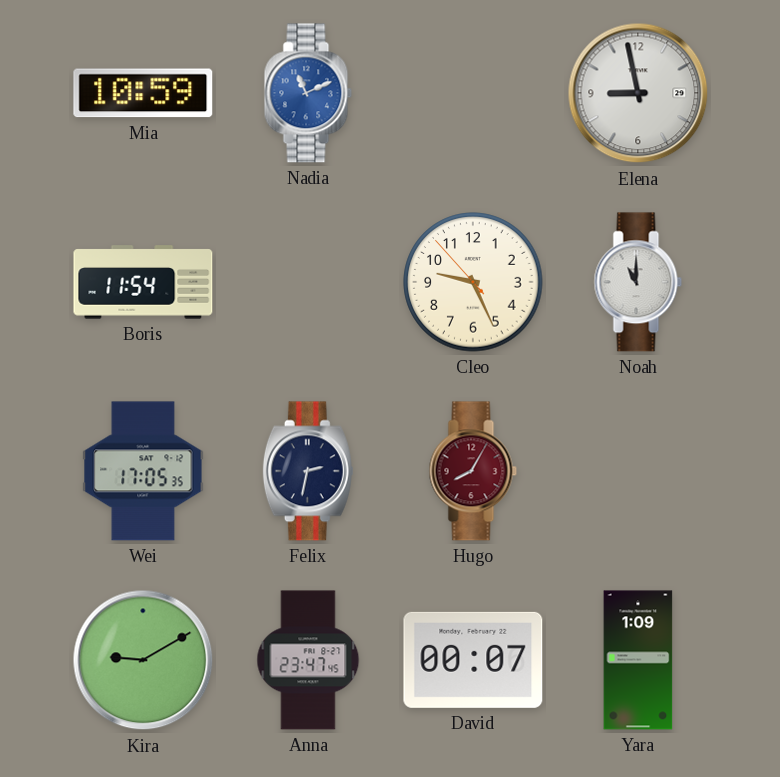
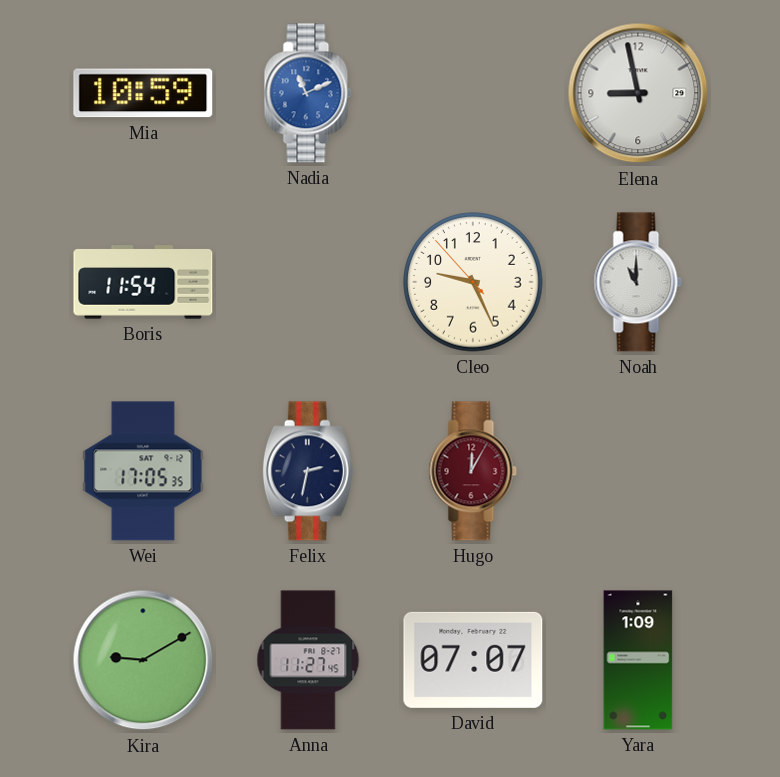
Hugo: 8:05 -> 12:05
Anna: 23:47 -> 11:27
David: 00:07 -> 07:07
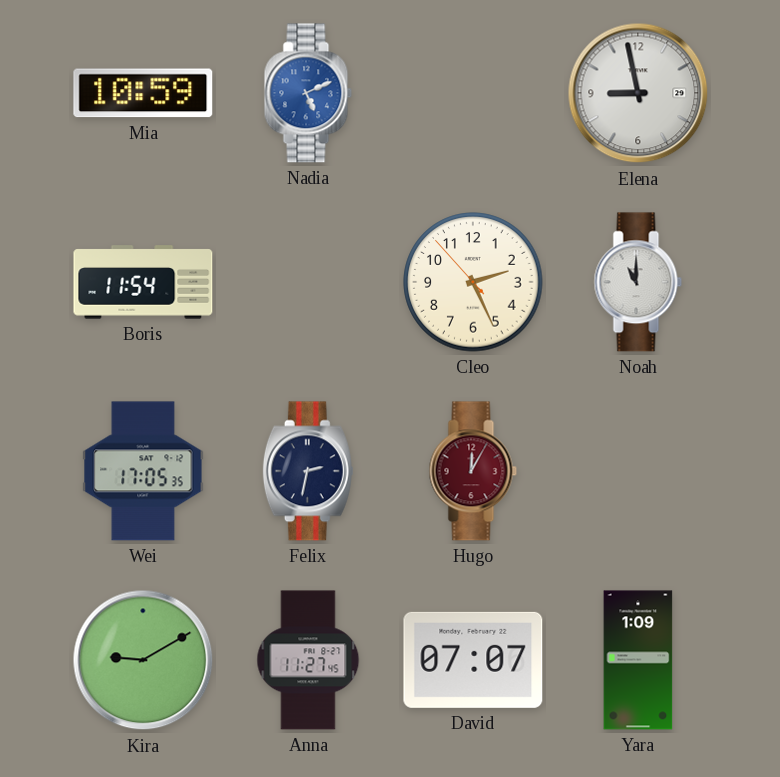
Nadia: 11:11 -> 5:11
Cleo: 9:25 -> 2:25
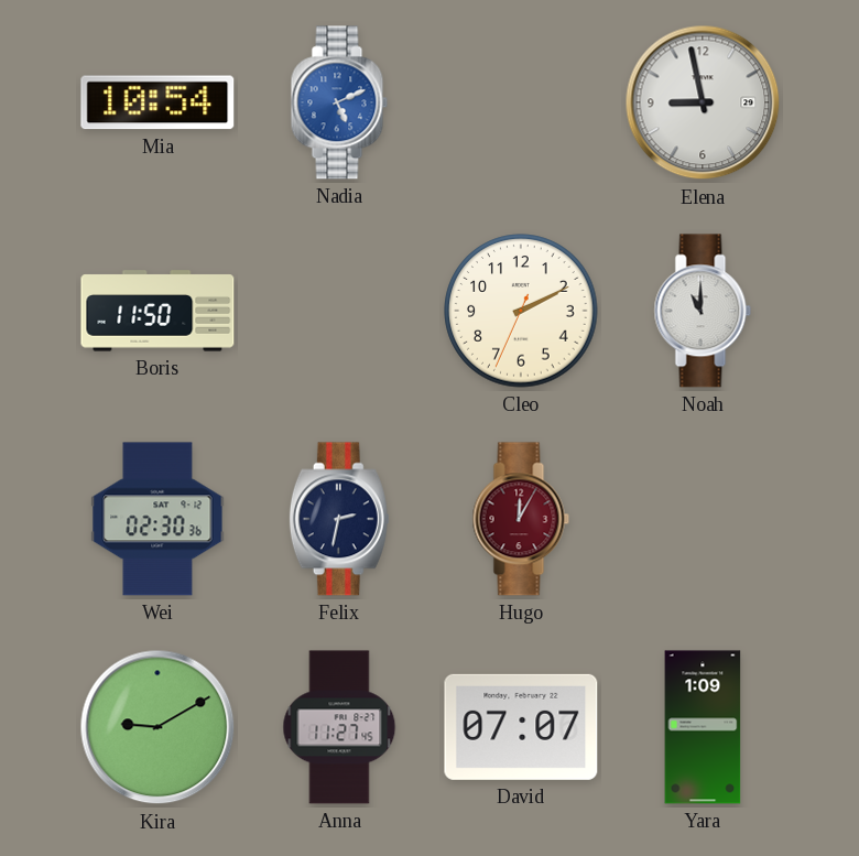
Mia: 10:59 -> 10:54
Boris: 11:54 -> 11:50
Cleo: 2:25 -> 2:10
Wei: 17:05 -> 02:30
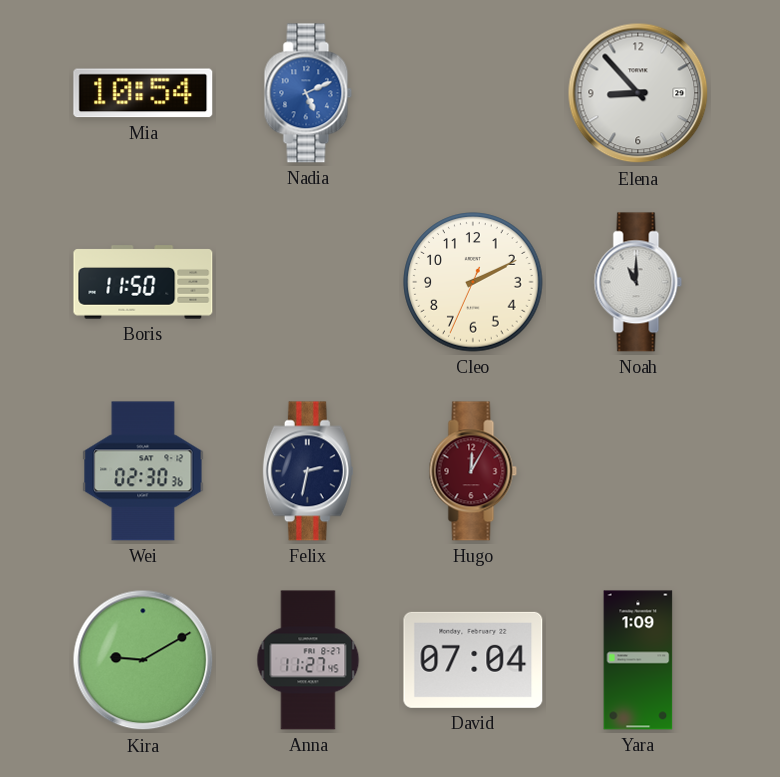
Elena: 8:58 -> 8:53
David: 07:07 -> 07:04
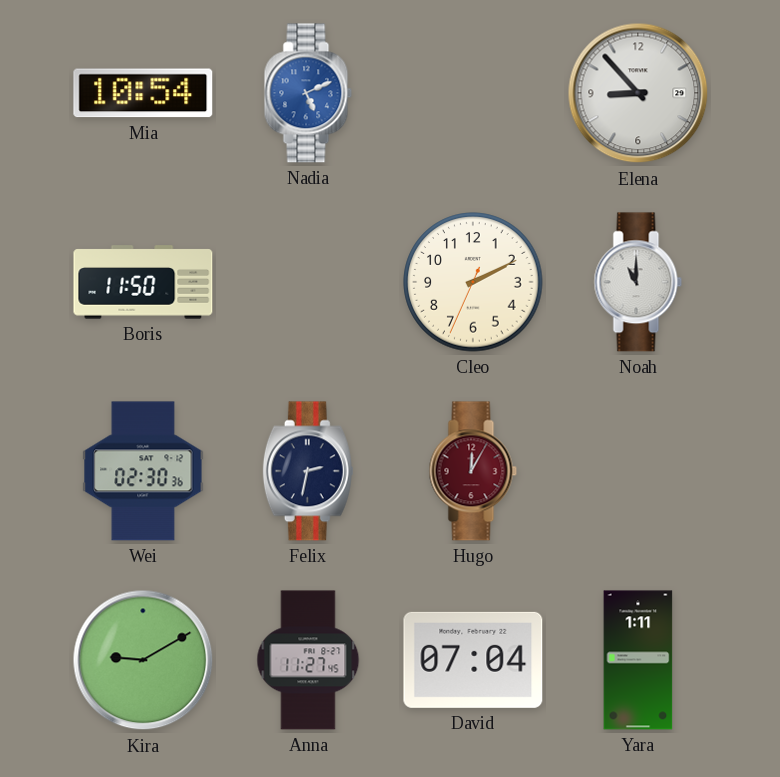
Yara: 1:09 -> 1:11
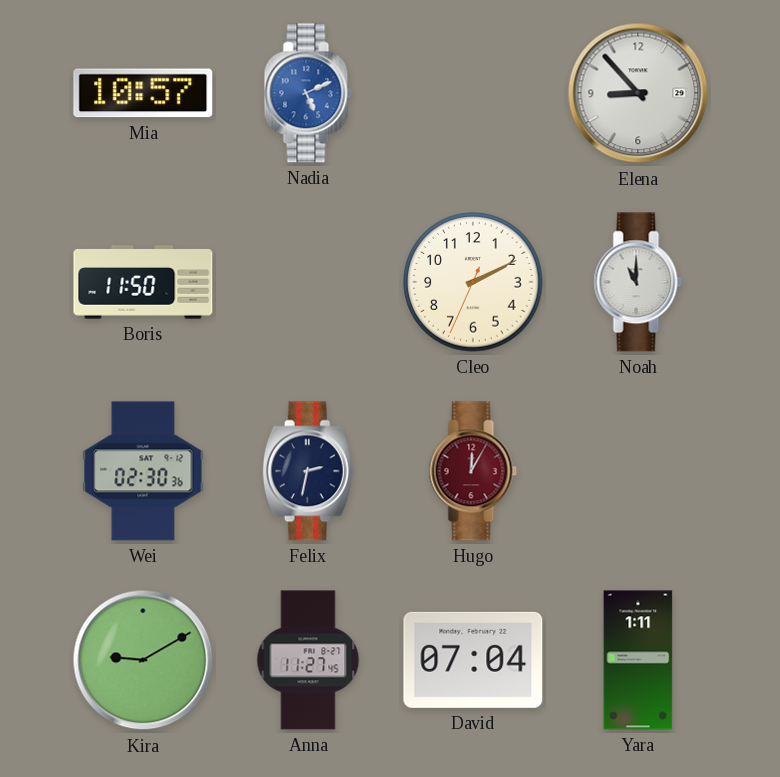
Mia: 10:54 -> 10:57
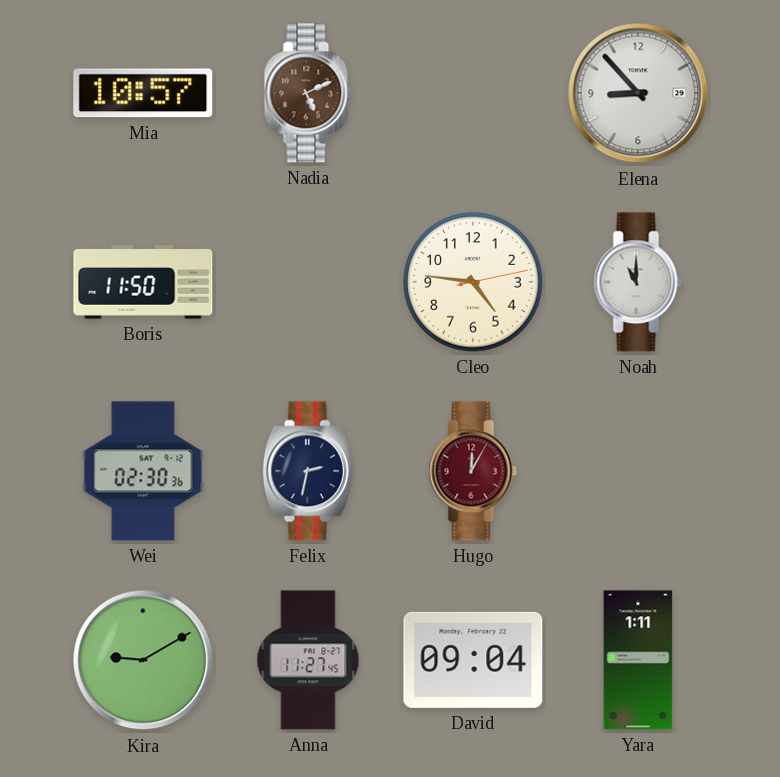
Nadia dial: blue -> brown
Cleo: 2:10 -> 4:46
David: 07:04 -> 09:04
